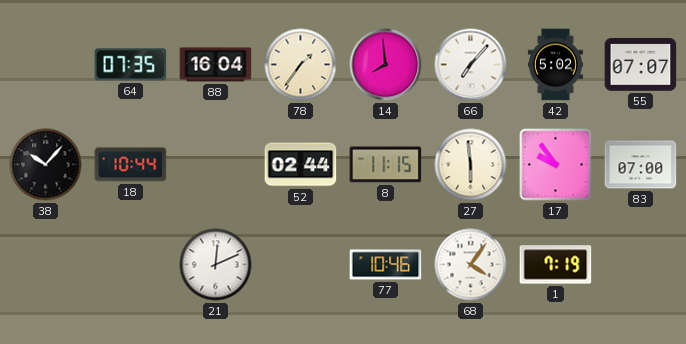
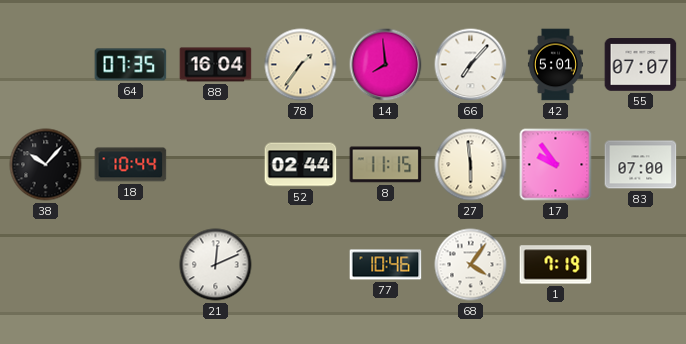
42: 5:02 -> 5:01
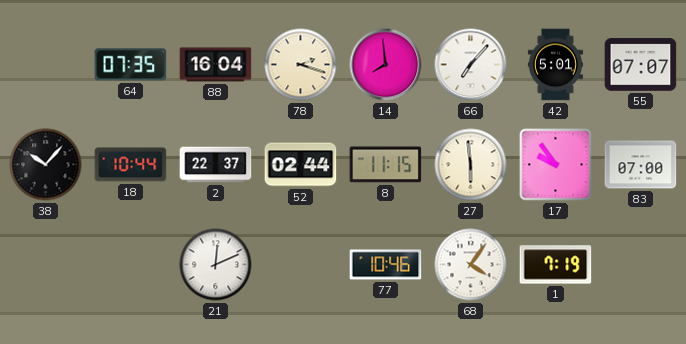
78: 1:36 -> 2:18
2: none -> 22:37
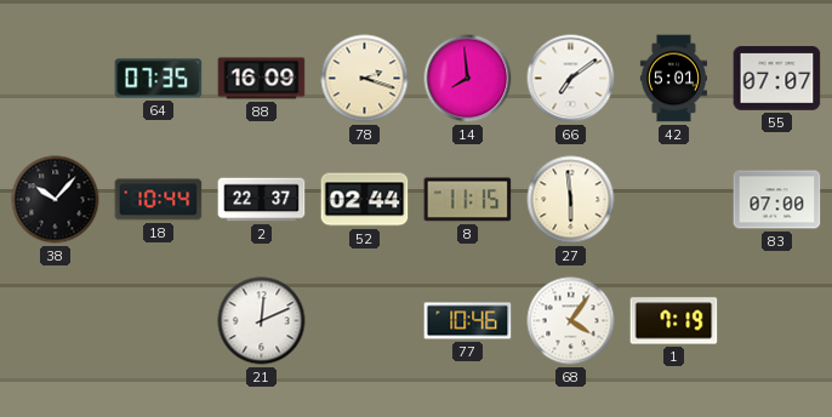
88: 16:04 -> 16:09
66: 7:07 -> 7:09
17: 9:54 -> none
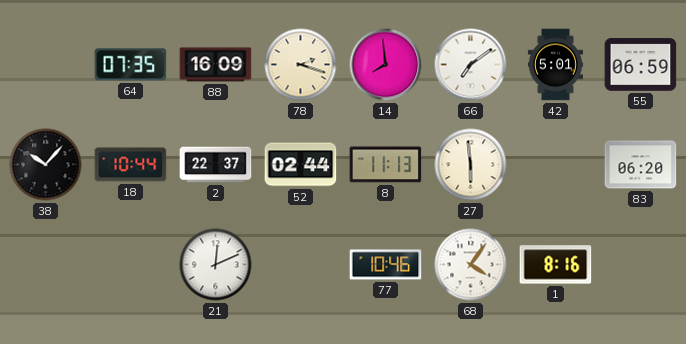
55: 07:07 -> 06:59
8: 11:15 -> 11:13
83: 07:00 -> 06:20
1: 7:19 -> 8:16
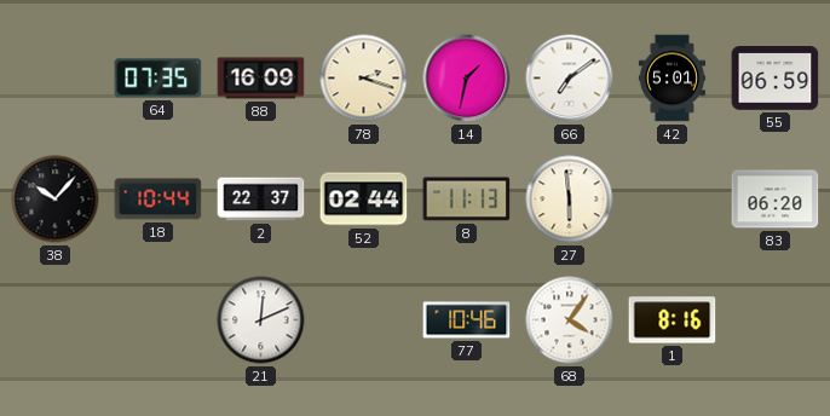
14: 7:59 -> 1:32
